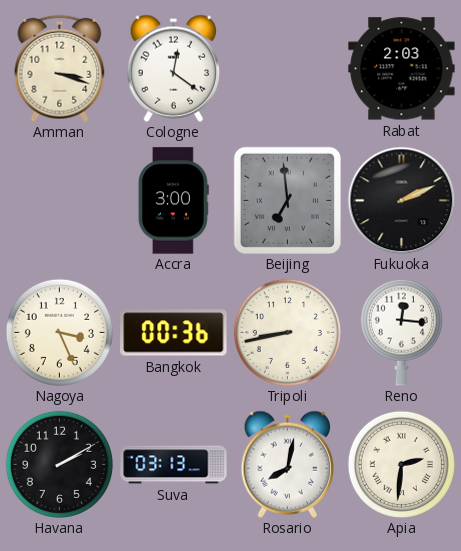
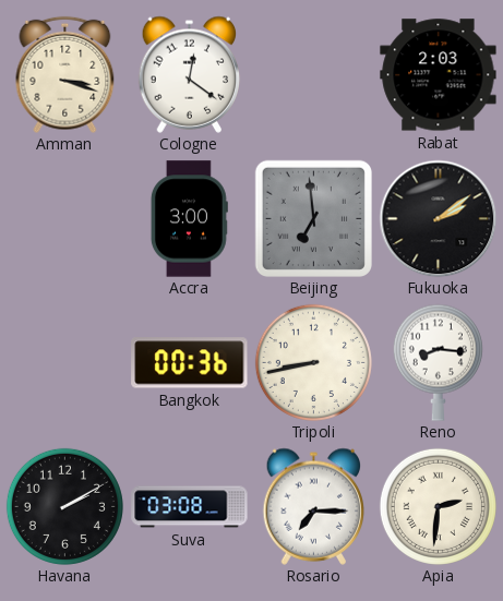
Fukuoka: 2:11 -> 2:09
Nagoya: 3:26 -> none
Reno: 12:16 -> 8:16
Suva: 03:13 -> 03:08
Rosario: 8:02 -> 7:15
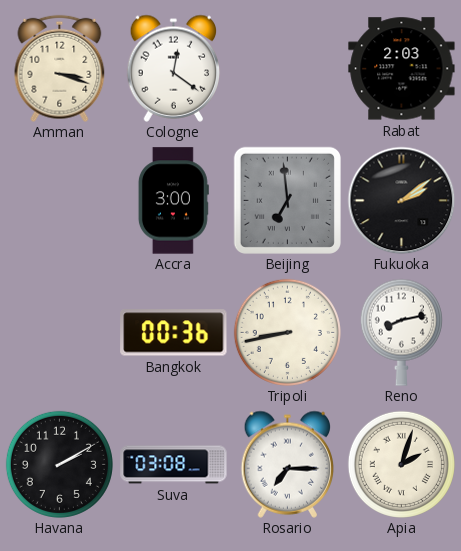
Reno: 8:16 -> 8:13
Apia: 2:31 -> 2:03
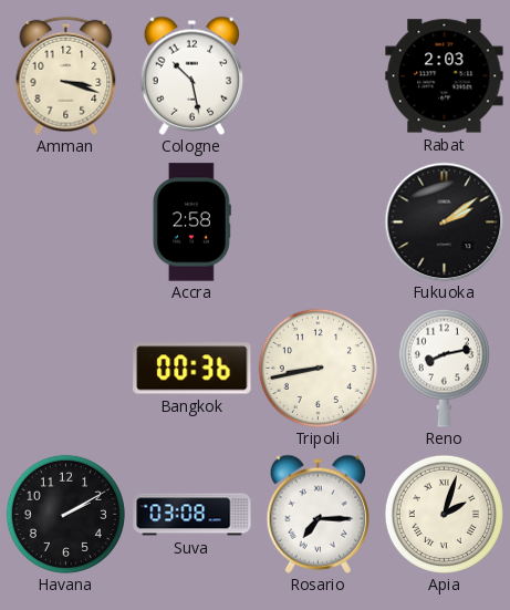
Cologne: 12:21 -> 10:28
Accra: 3:00 -> 2:58
Beijing: 6:59 -> none
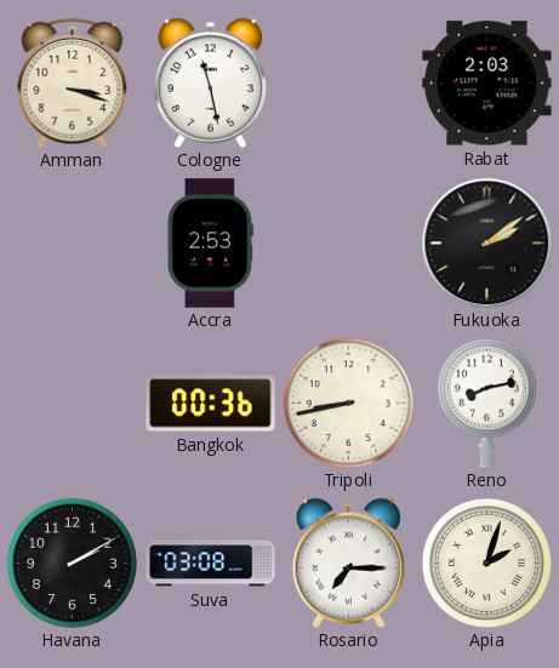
Cologne: 10:28 -> 11:28
Accra: 2:58 -> 2:53
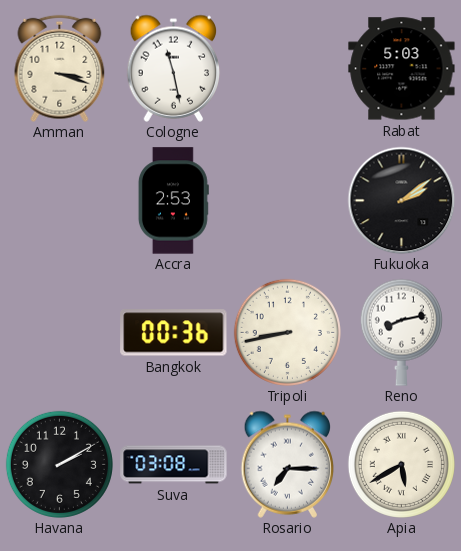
Rabat: 2:03 -> 5:03
Apia: 2:03 -> 5:40
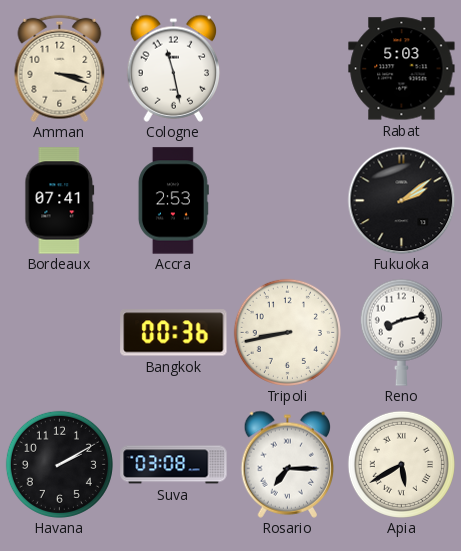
Bordeaux: none -> 07:41
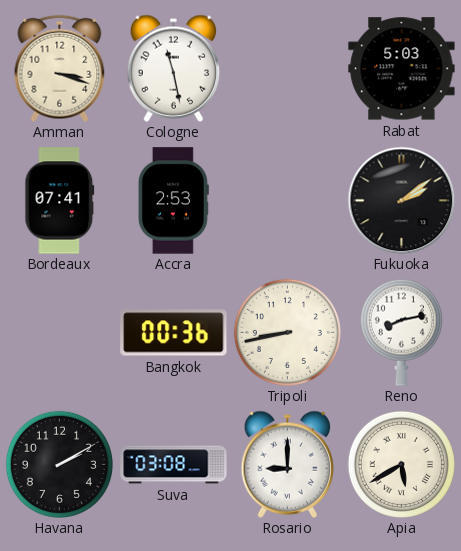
Rosario: 7:15 -> 9:00
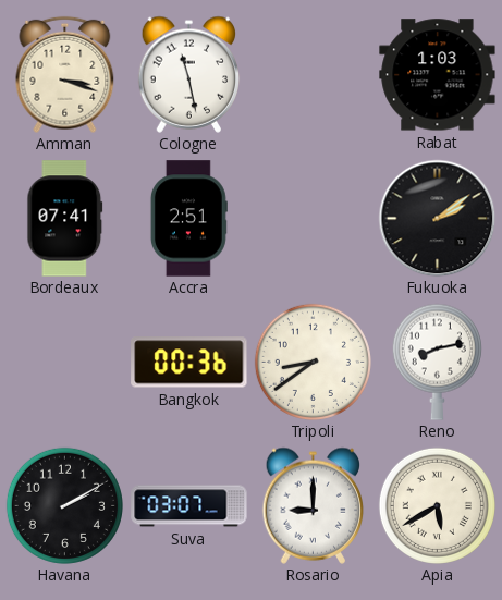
Rabat: 5:03 -> 1:03
Accra: 2:53 -> 2:51
Tripoli: 8:43 -> 8:39
Suva: 03:08 -> 03:07
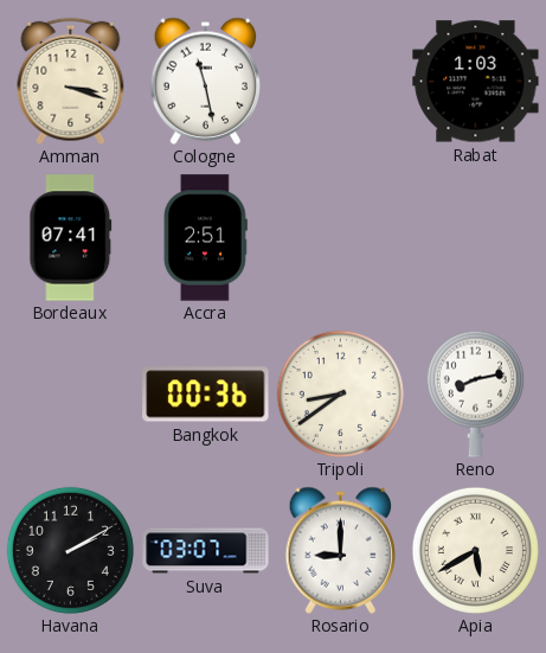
Fukuoka: 2:09 -> none
